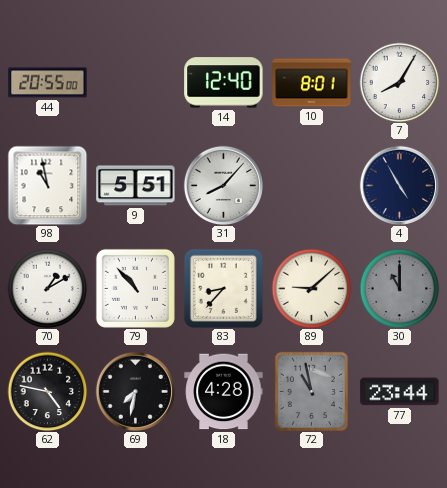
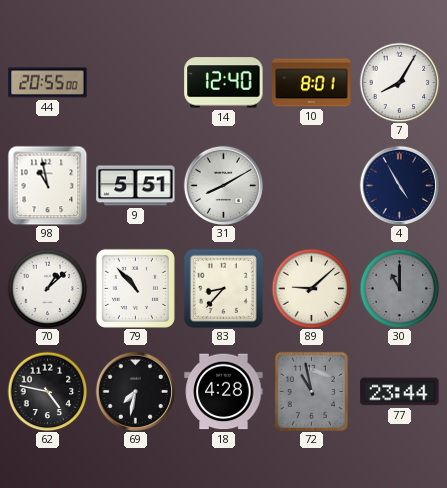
31: 8:07 -> 8:10
70: 1:10 -> 1:08
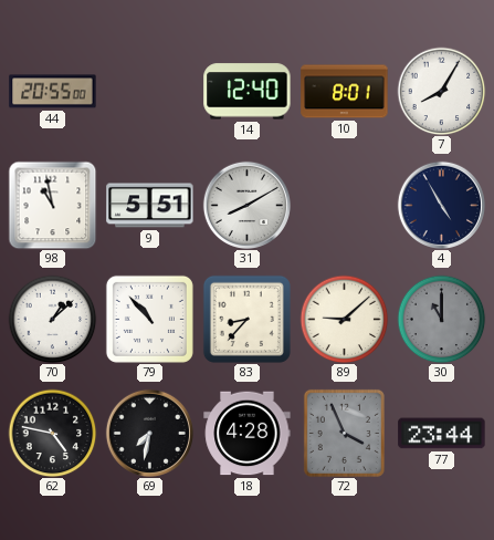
72: 10:58 -> 3:56
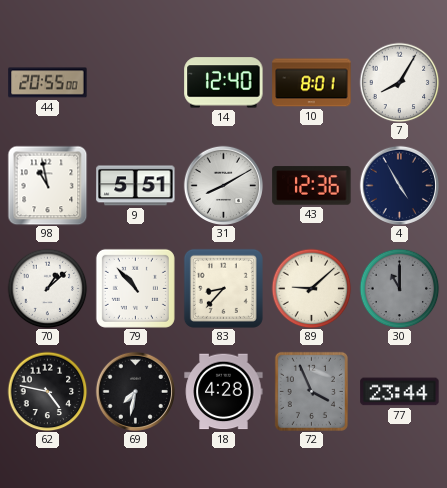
43: none -> 12:36
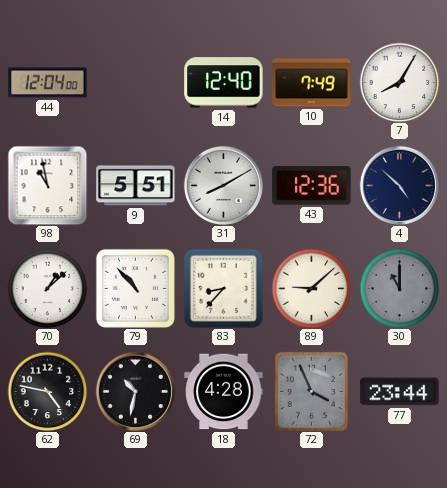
44: 20:55 -> 12:04
10: 8:01 -> 7:49
4: 4:55 -> 4:52
69: 7:32 -> 10:32
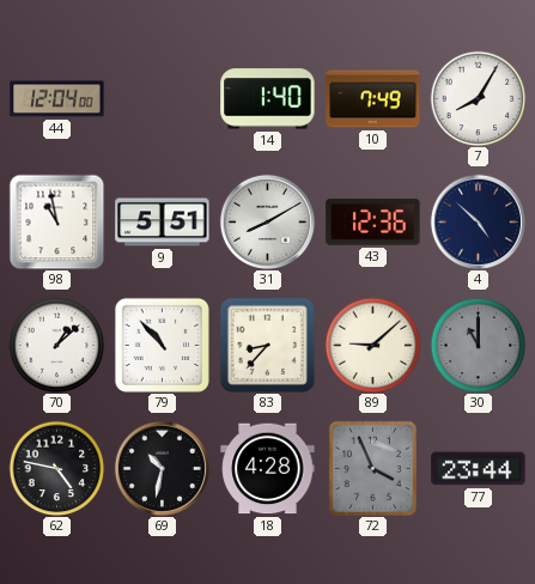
14: 12:40 -> 1:40
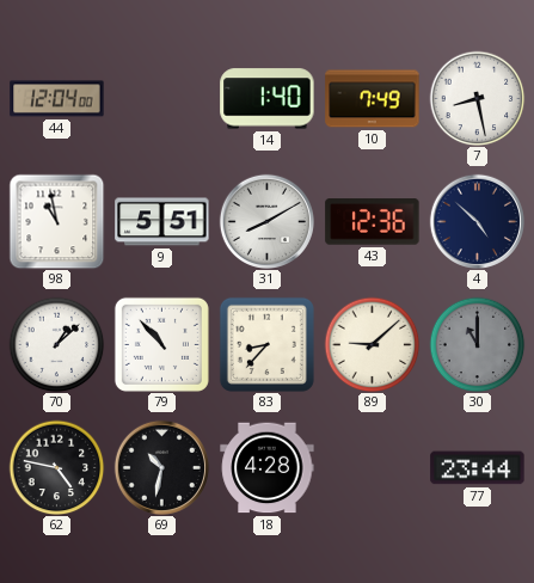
7: 8:05 -> 8:28
72: 3:56 -> none
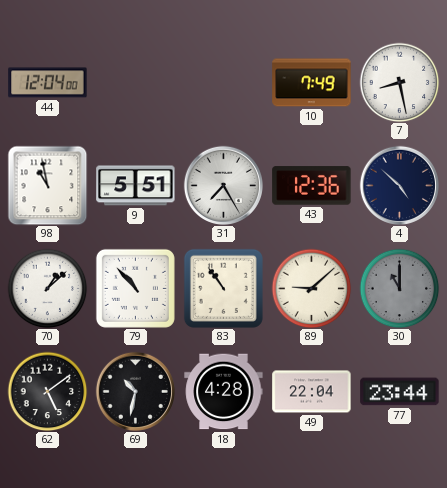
14: 1:40 -> none
31: 8:10 -> 7:25
83: 8:37 -> 10:54
62: 4:47 -> 5:09
49: none -> 22:04
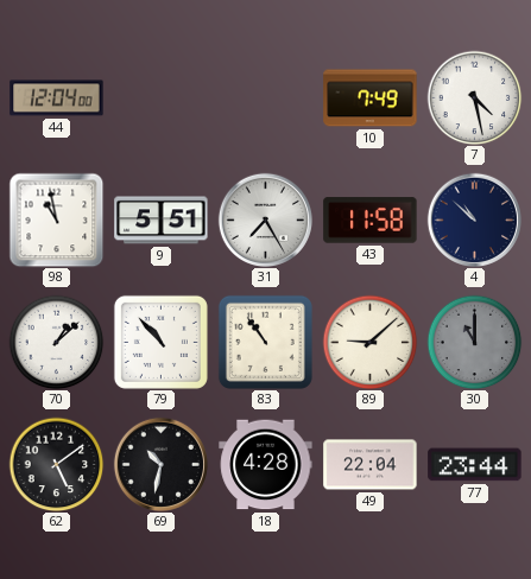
7: 8:28 -> 4:28
43: 12:36 -> 11:58
4: 4:52 -> 10:52
